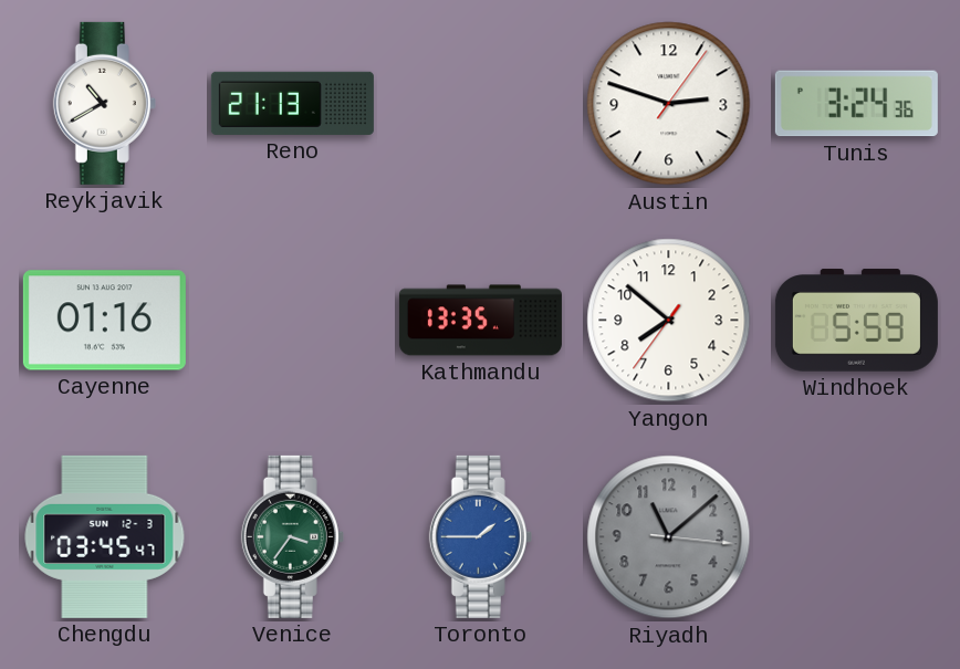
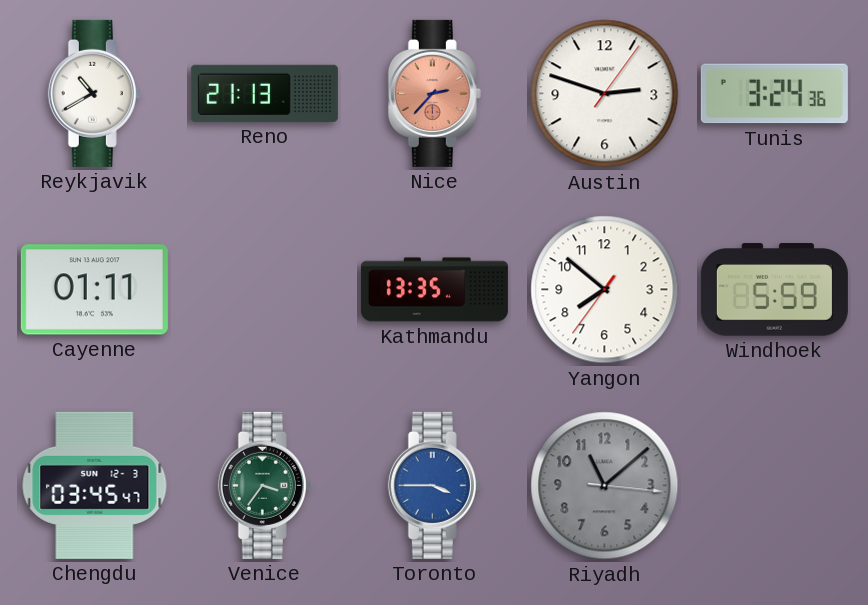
Nice: none -> 2:37
Cayenne: 01:16 -> 01:11
Toronto: 1:45 -> 3:45
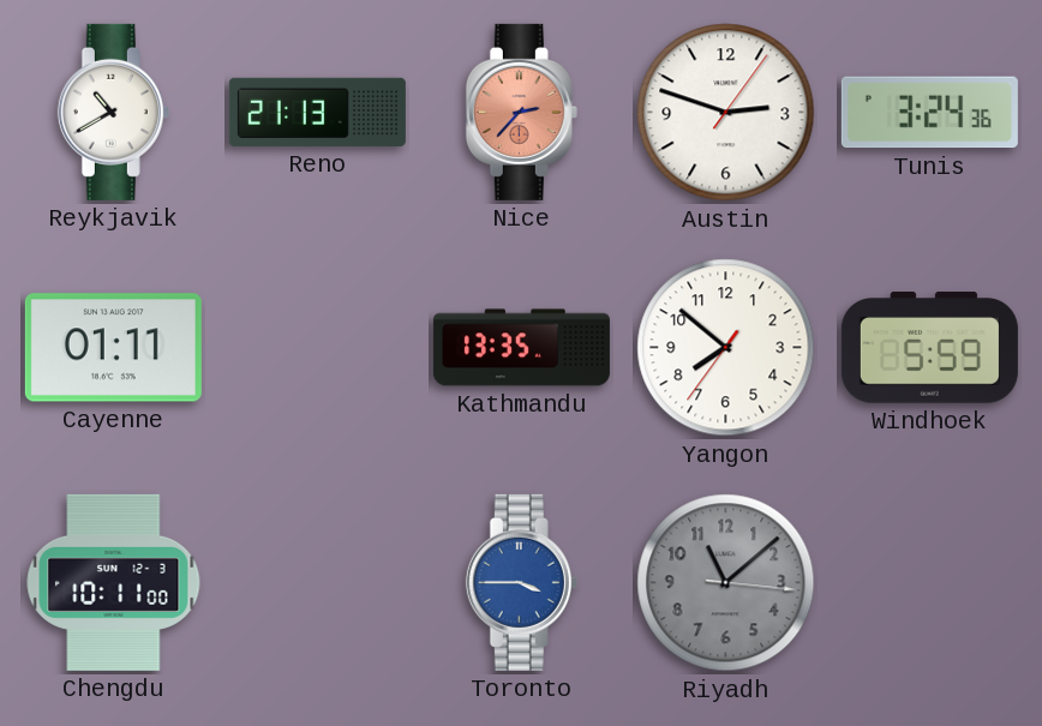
Chengdu: 03:45 -> 10:11
Venice: 3:36 -> none
